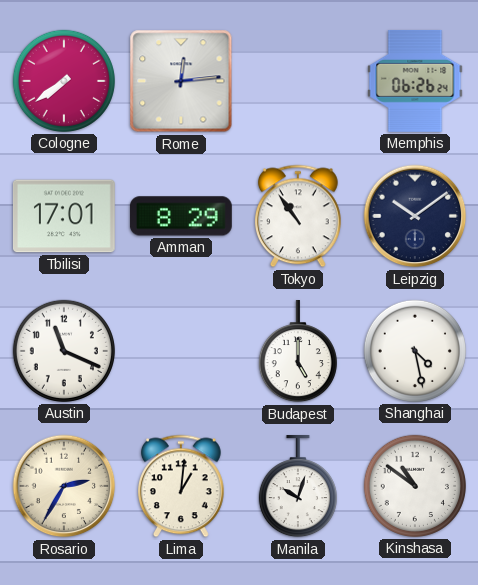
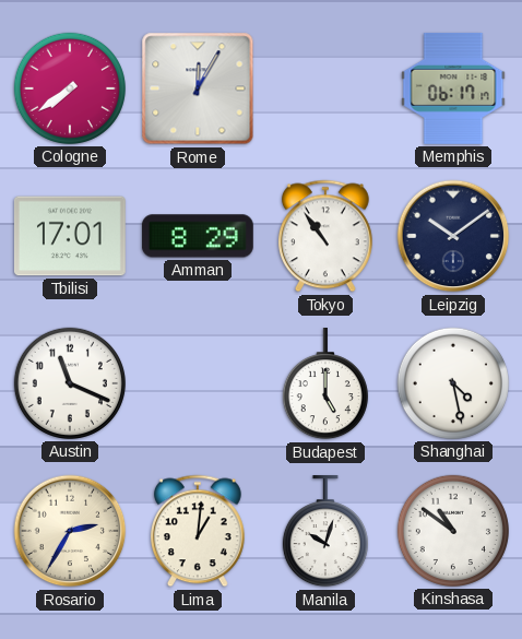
Rome: 12:14 -> 12:05
Memphis: 06:26 -> 06:17
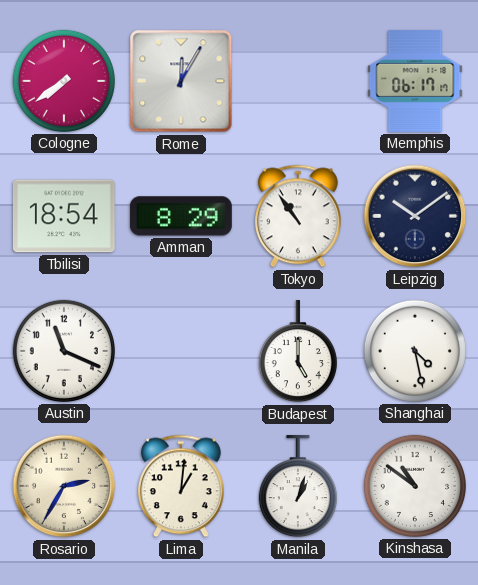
Tbilisi: 17:01 -> 18:54
Manila: 10:03 -> 1:03
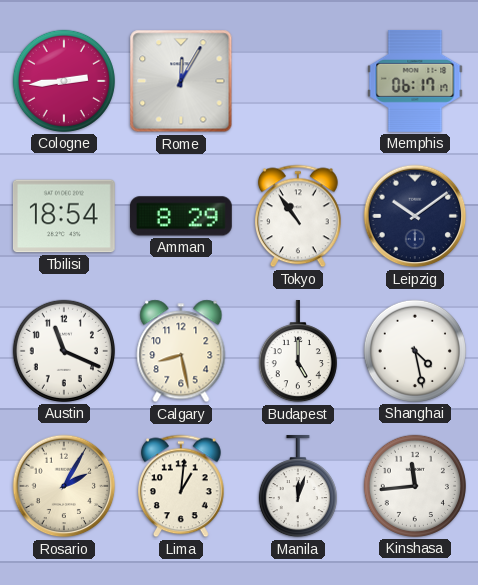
Cologne: 7:39 -> 2:44
Calgary: none -> 8:28
Rosario: 2:35 -> 2:05
Manila: 1:03 -> 12:03
Kinshasa: 10:51 -> 11:44
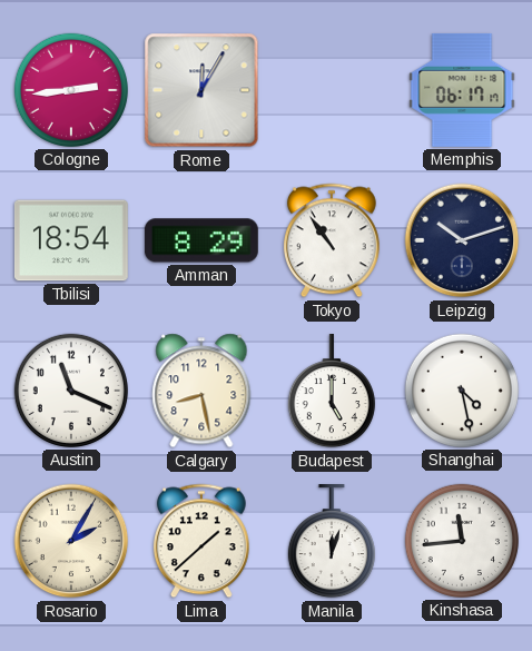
Leipzig: 10:09 -> 10:12
Lima: 1:01 -> 1:38
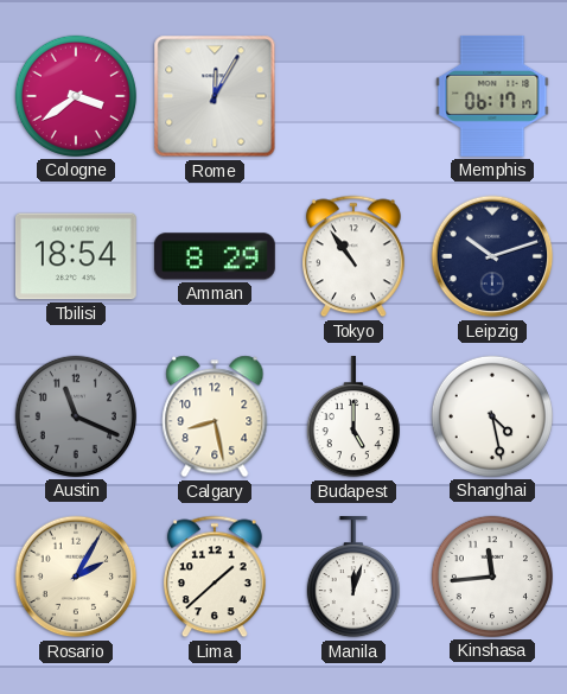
Cologne: 2:44 -> 3:39
Austin dial: white -> grey
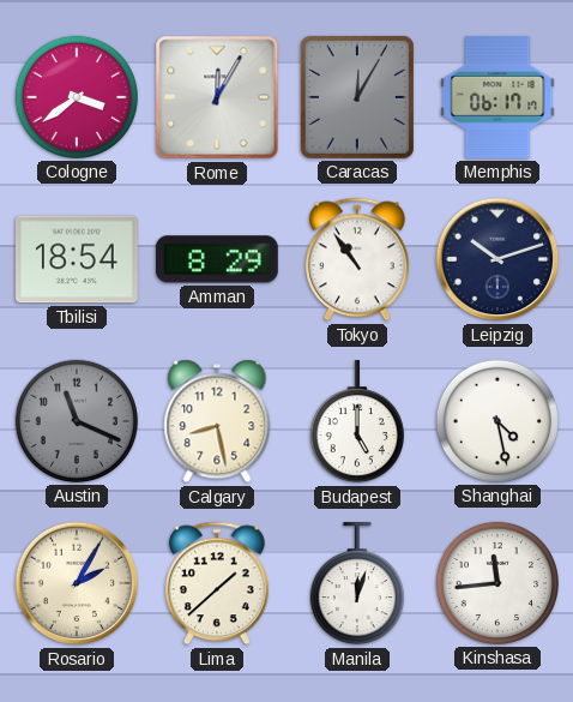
Caracas: none -> 12:05
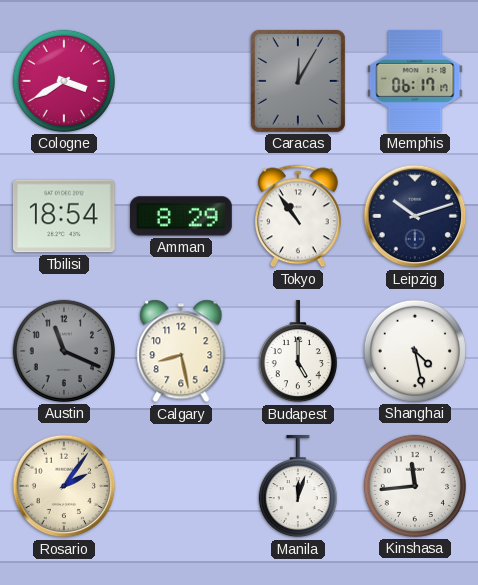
Cologne: 3:39 -> 3:40
Rome: 12:05 -> none
Rosario: 2:05 -> 2:06
Lima: 1:38 -> none
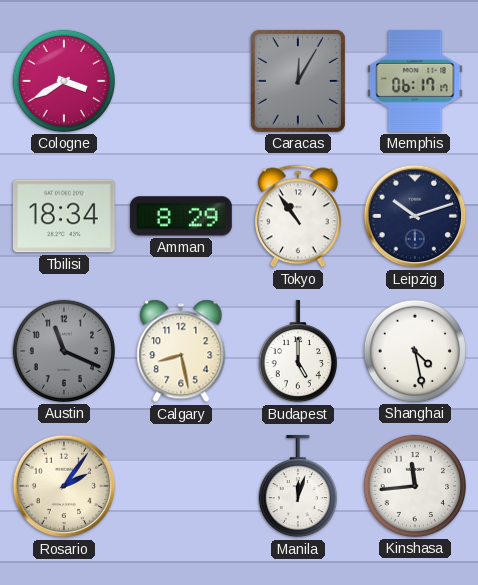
Tbilisi: 18:54 -> 18:34
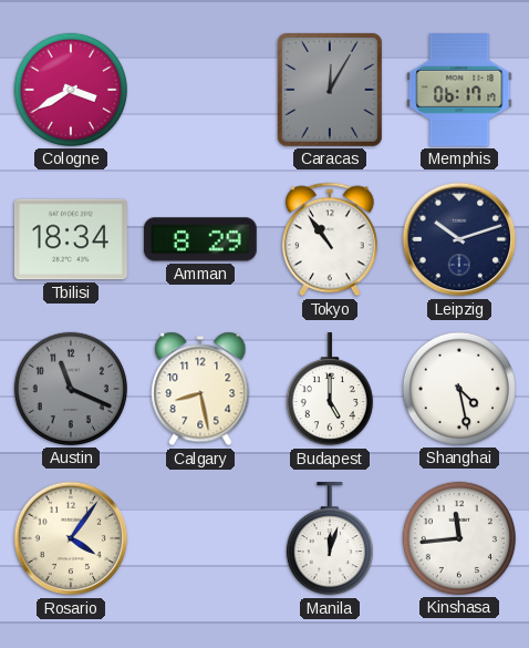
Rosario: 2:06 -> 4:06
